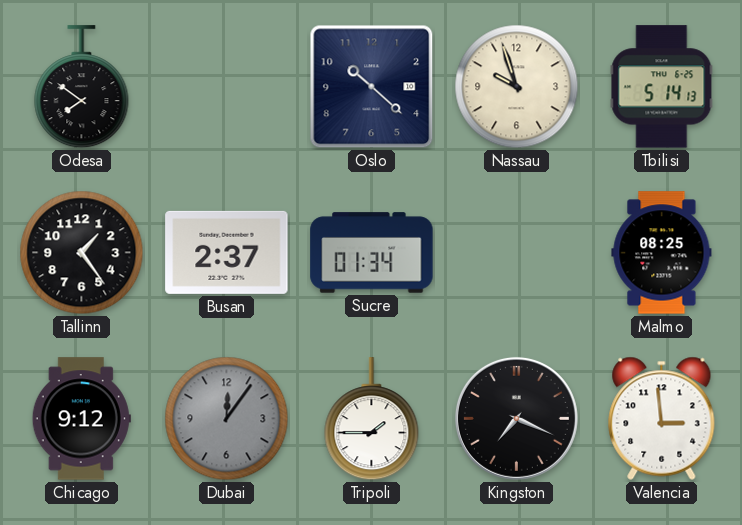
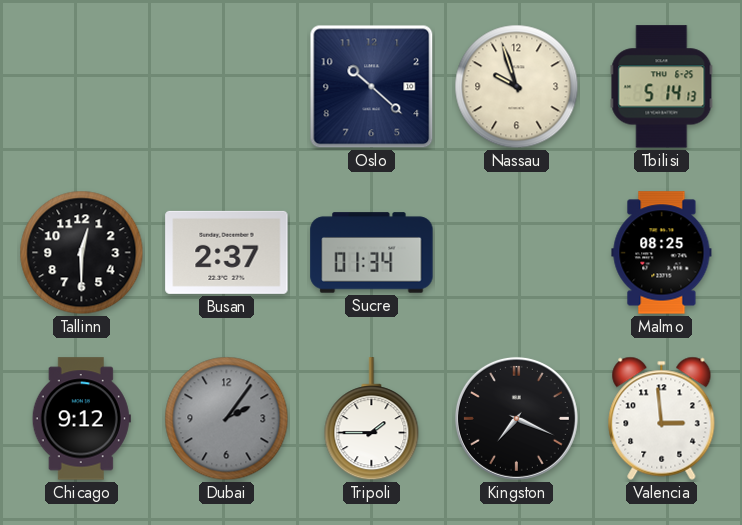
Odesa: 7:51 -> none
Tallinn: 1:24 -> 12:30
Dubai: 12:06 -> 2:06
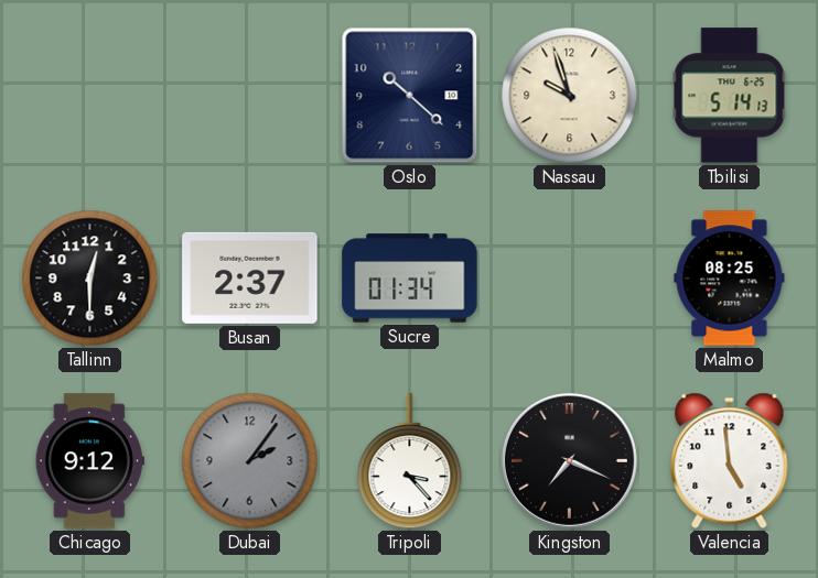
Tripoli: 1:45 -> 3:23
Valencia: 2:59 -> 4:59
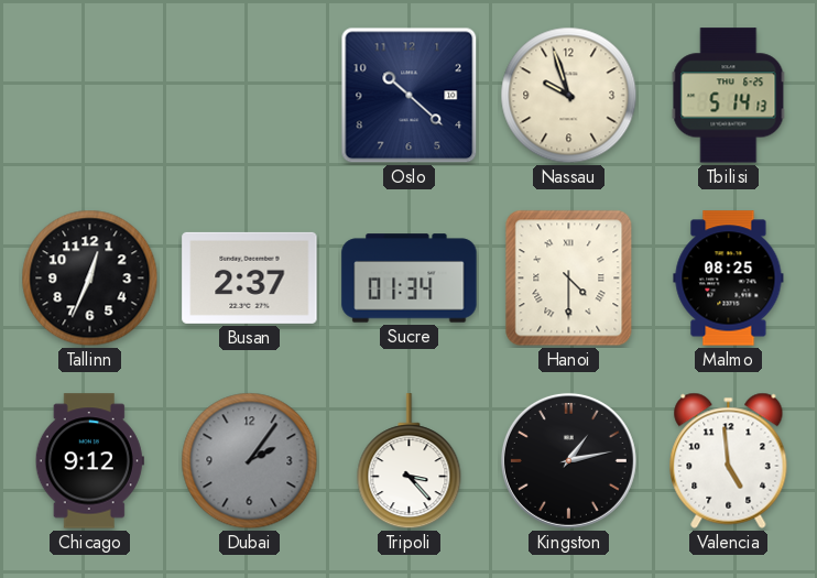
Tallinn: 12:30 -> 12:34
Hanoi: none -> 4:30
Kingston: 7:19 -> 1:13
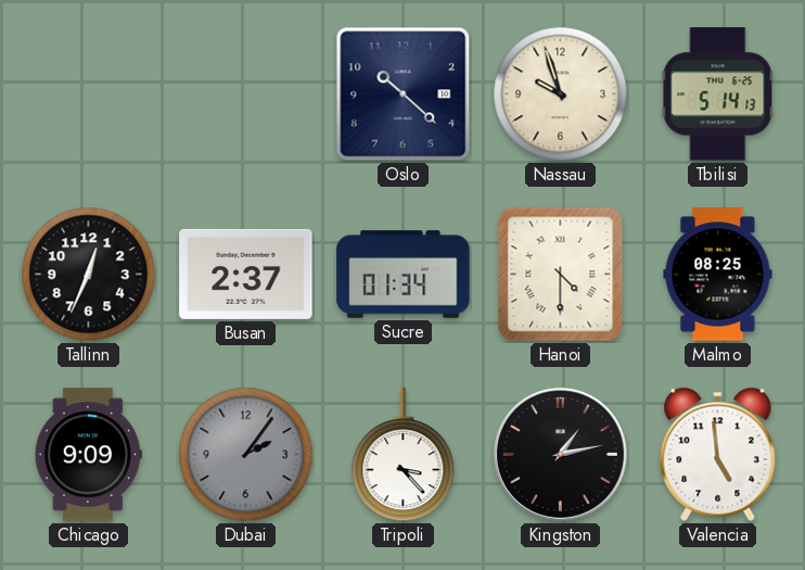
Chicago: 9:12 -> 9:09
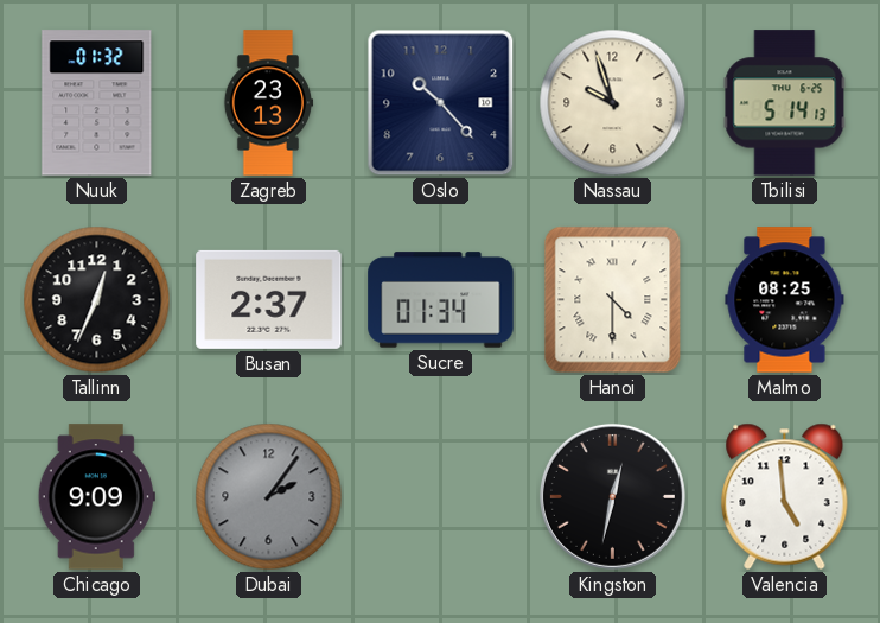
Nuuk: none -> 01:32
Zagreb: none -> 23:13
Oslo: 10:22 -> 10:23
Tripoli: 3:23 -> none
Kingston: 1:13 -> 12:32
